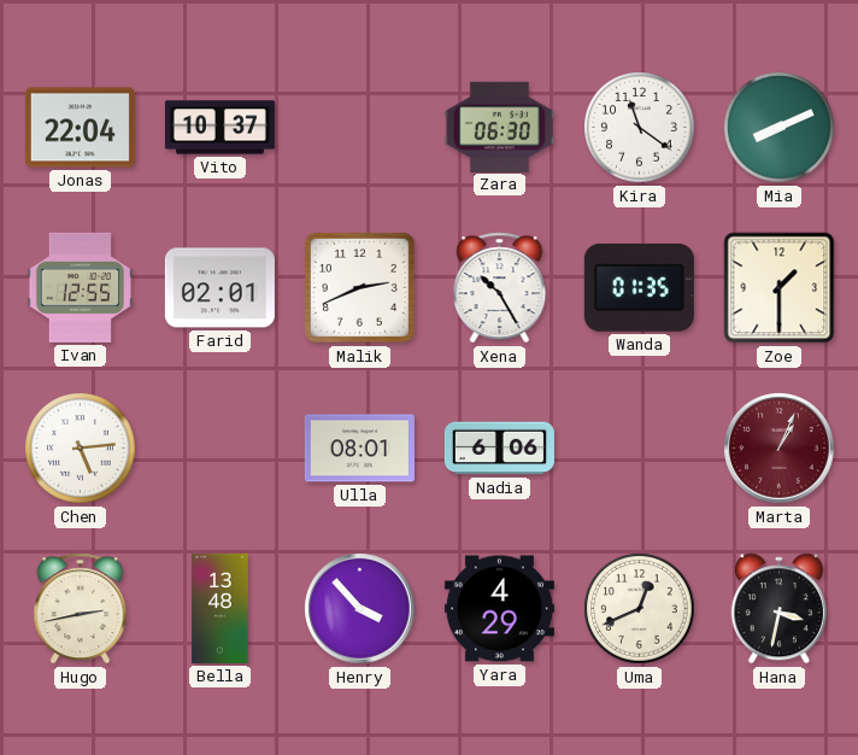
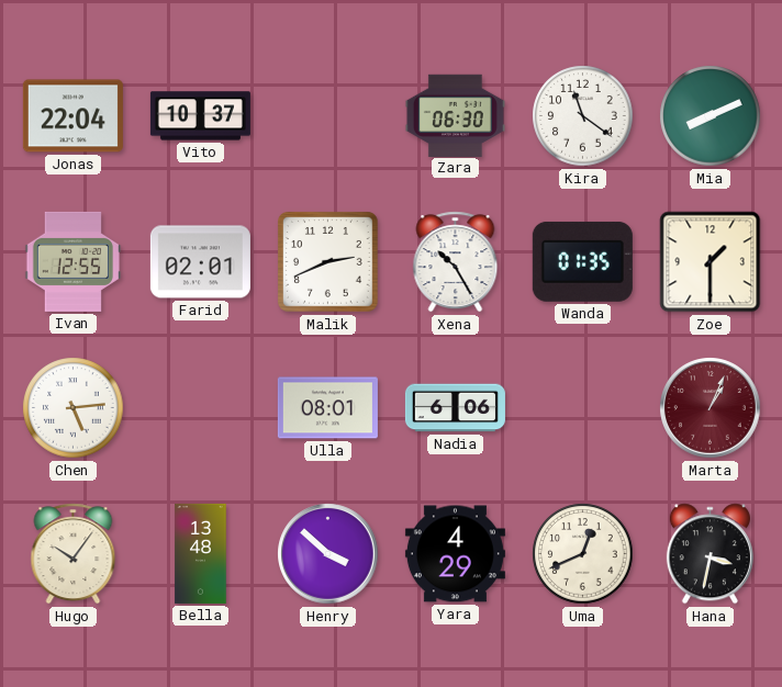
Hugo: 2:43 -> 10:06
Henry: 3:53 -> 3:52
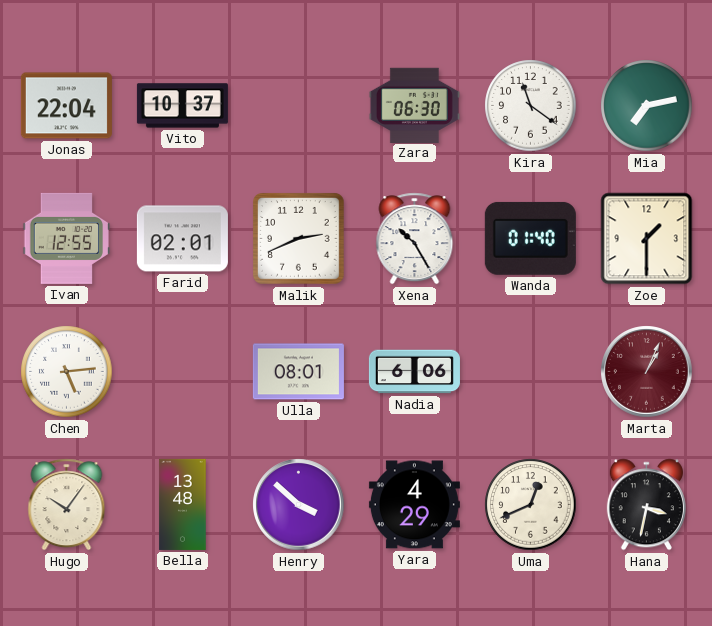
Mia: 8:11 -> 7:13
Wanda: 01:35 -> 01:40
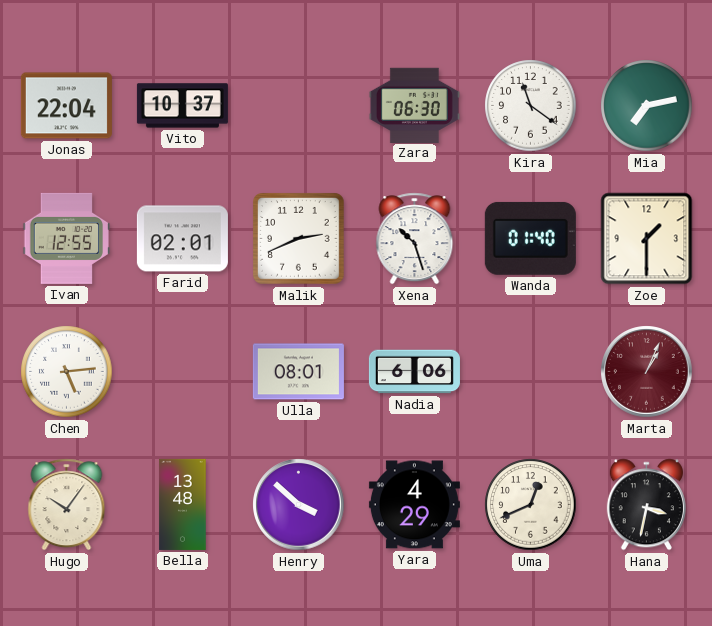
Xena: 10:25 -> 10:27
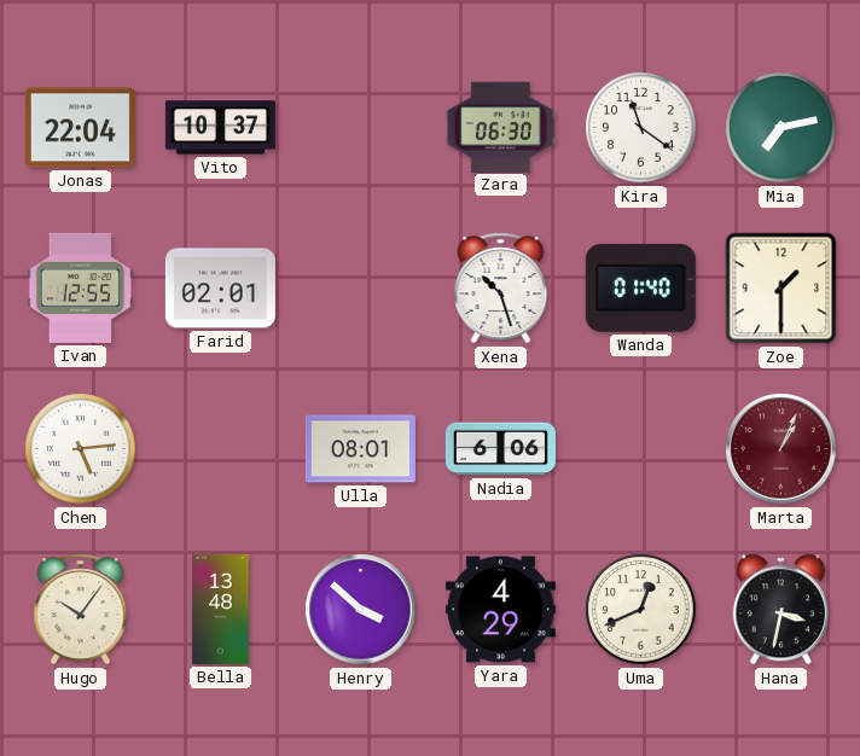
Malik: 2:41 -> none
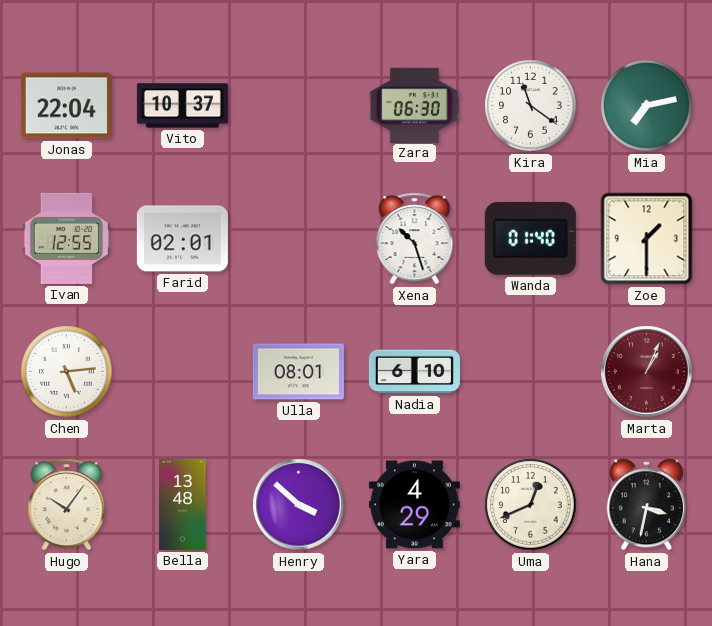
Nadia: 6:06 -> 6:10
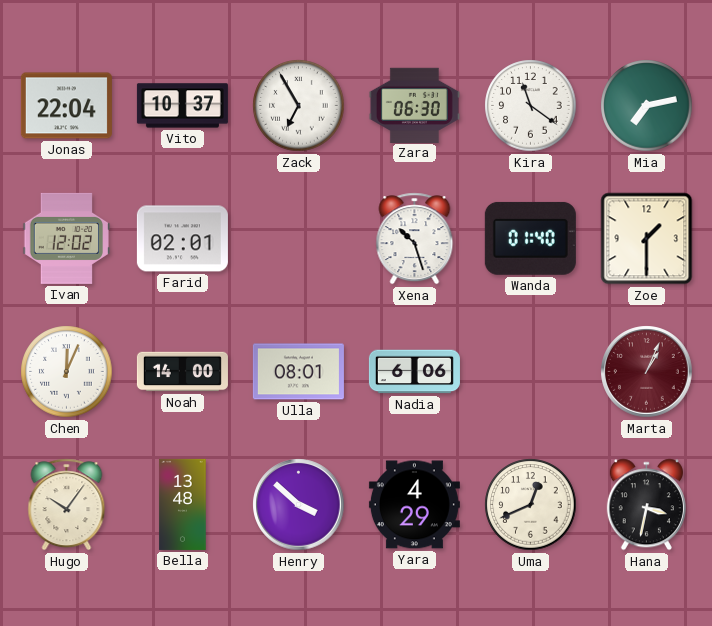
Zack: none -> 6:55
Ivan: 12:55 -> 12:02
Chen: 5:14 -> 12:04
Noah: none -> 14:00
Nadia: 6:10 -> 6:06
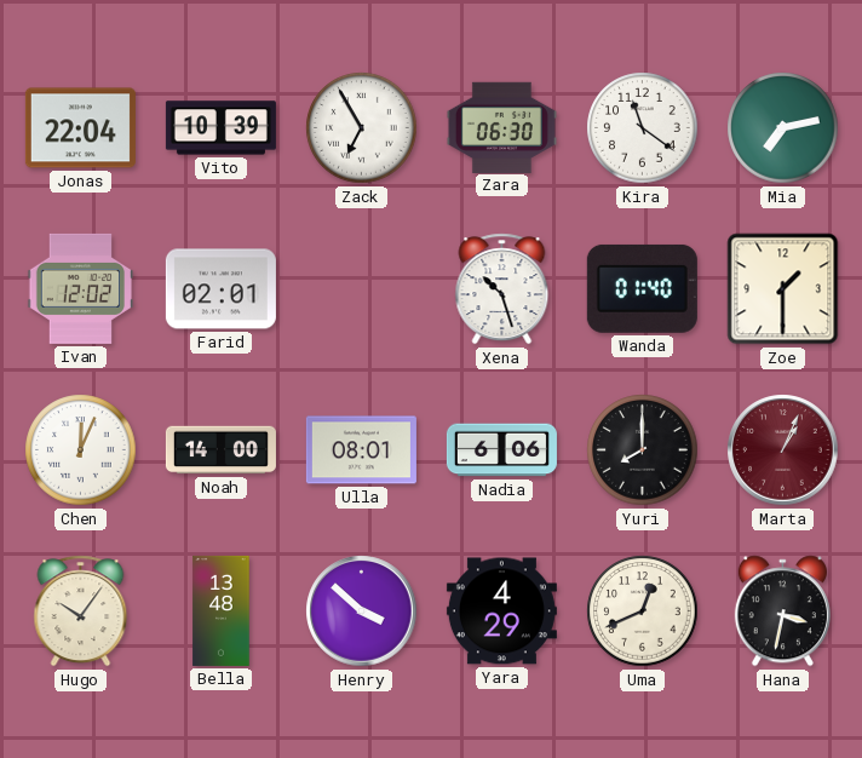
Vito: 10:37 -> 10:39
Yuri: none -> 8:00
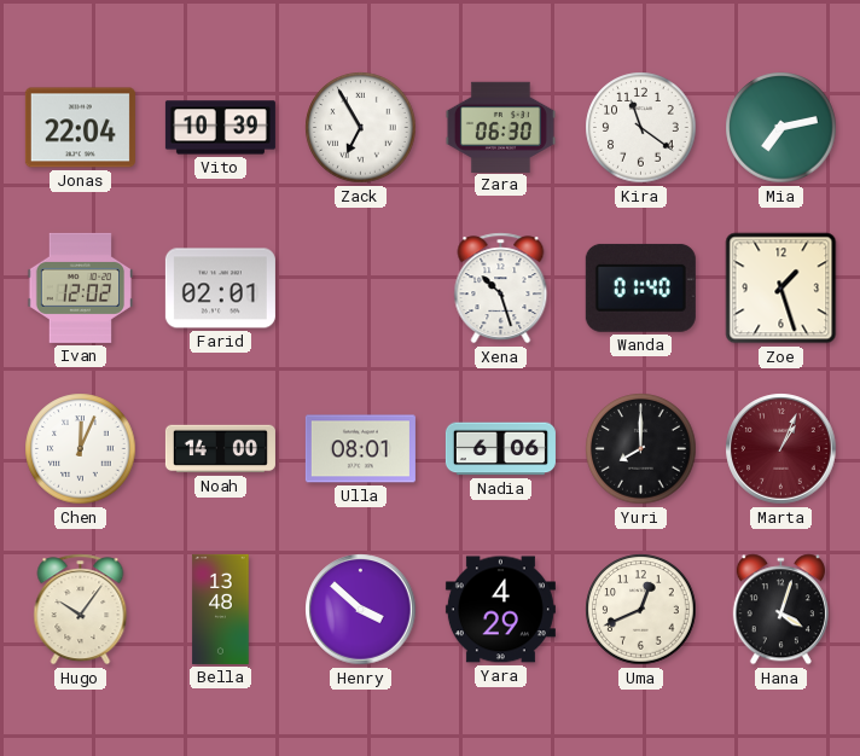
Zoe: 1:30 -> 1:27
Hana: 3:32 -> 4:03
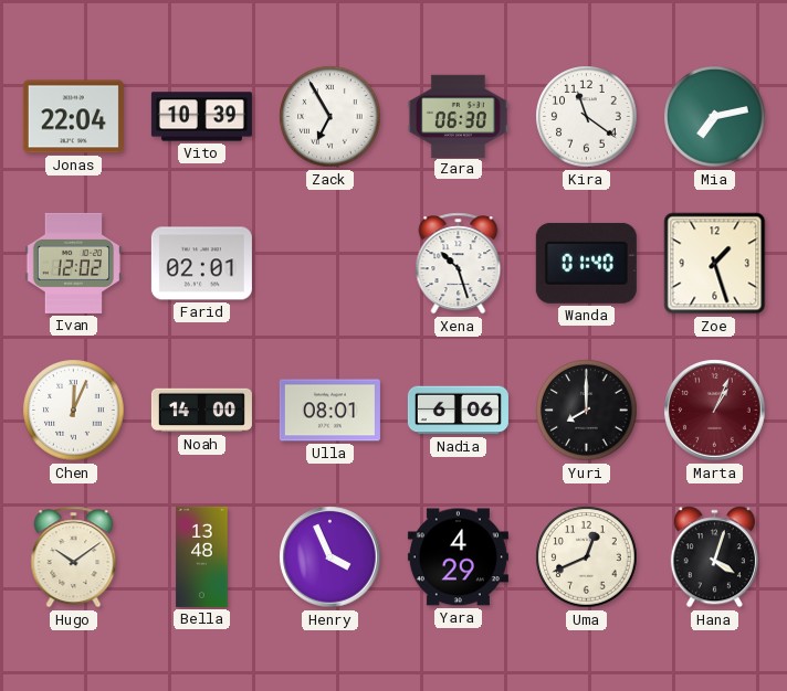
Hugo: 10:06 -> 10:09
Henry: 3:52 -> 3:56
